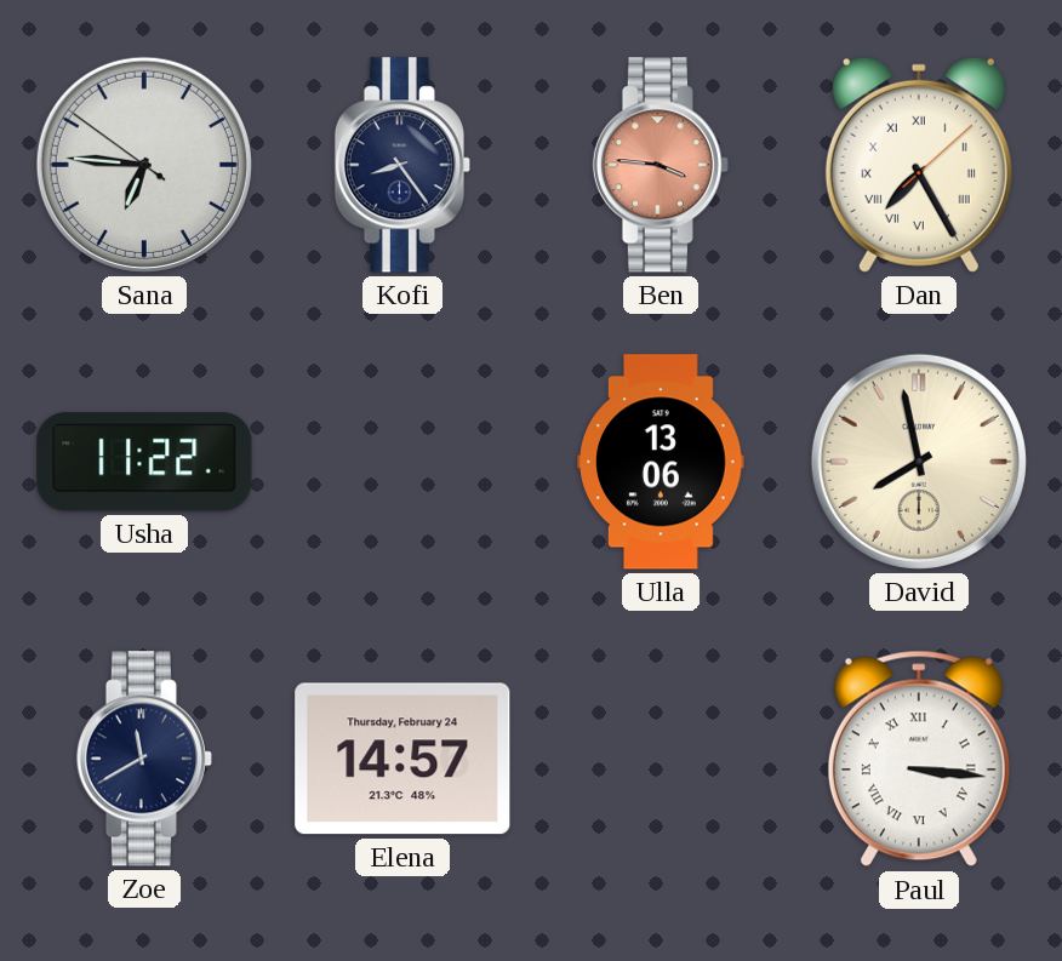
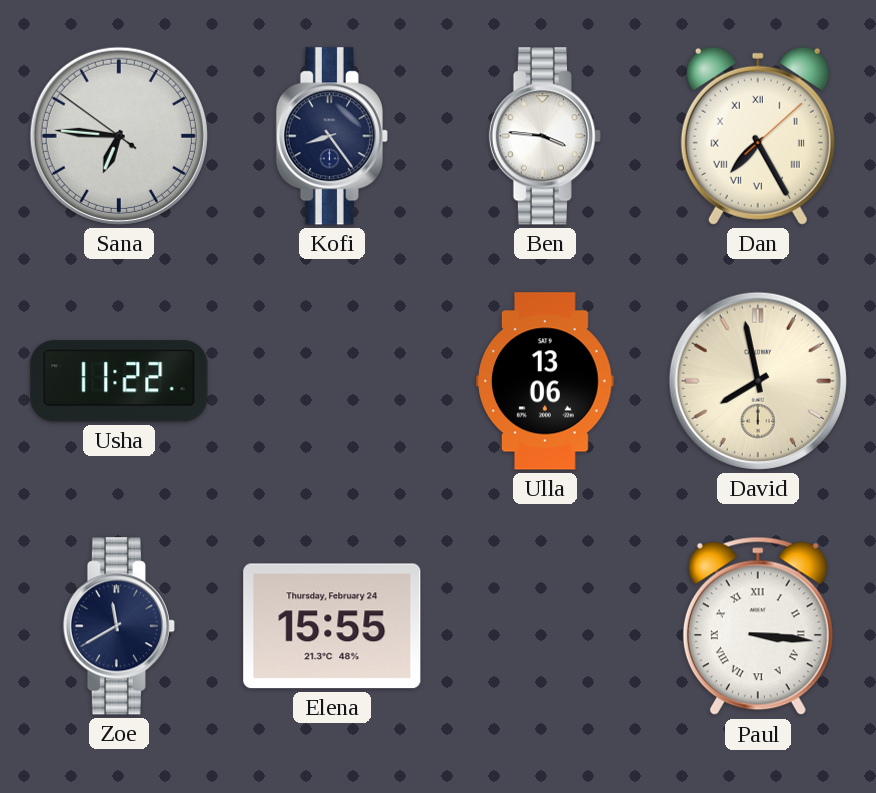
Ben dial: salmon -> white
Elena: 14:57 -> 15:55
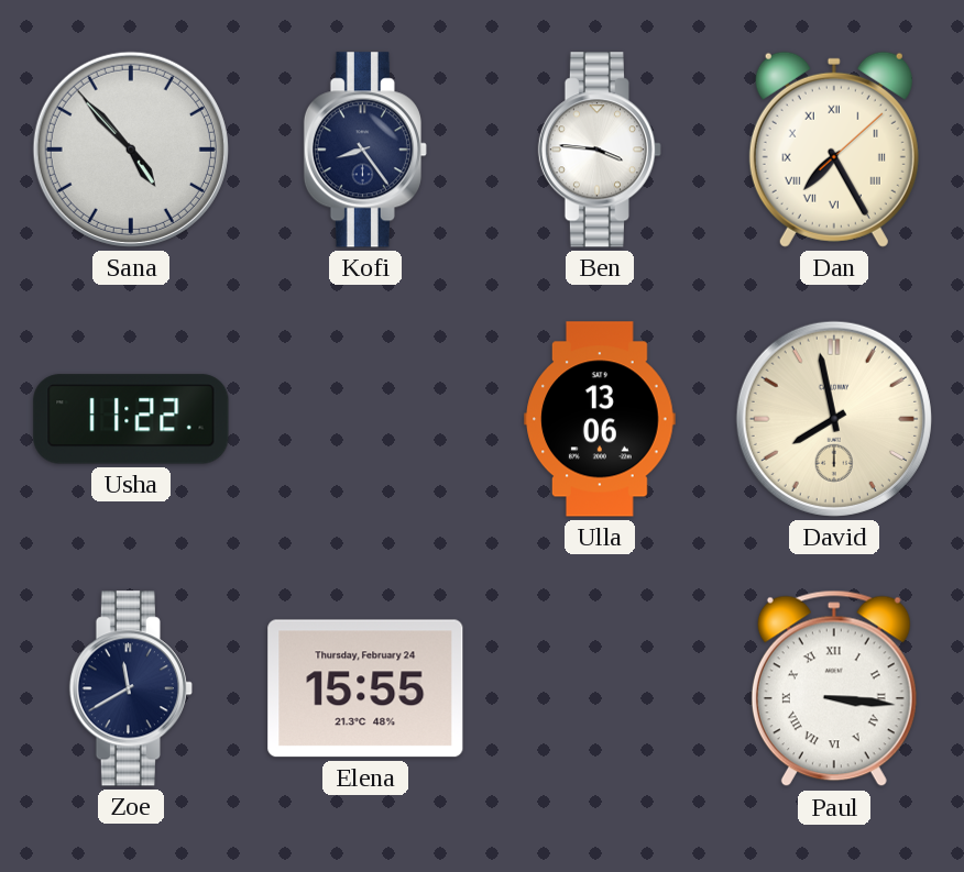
Sana: 6:45 -> 4:52
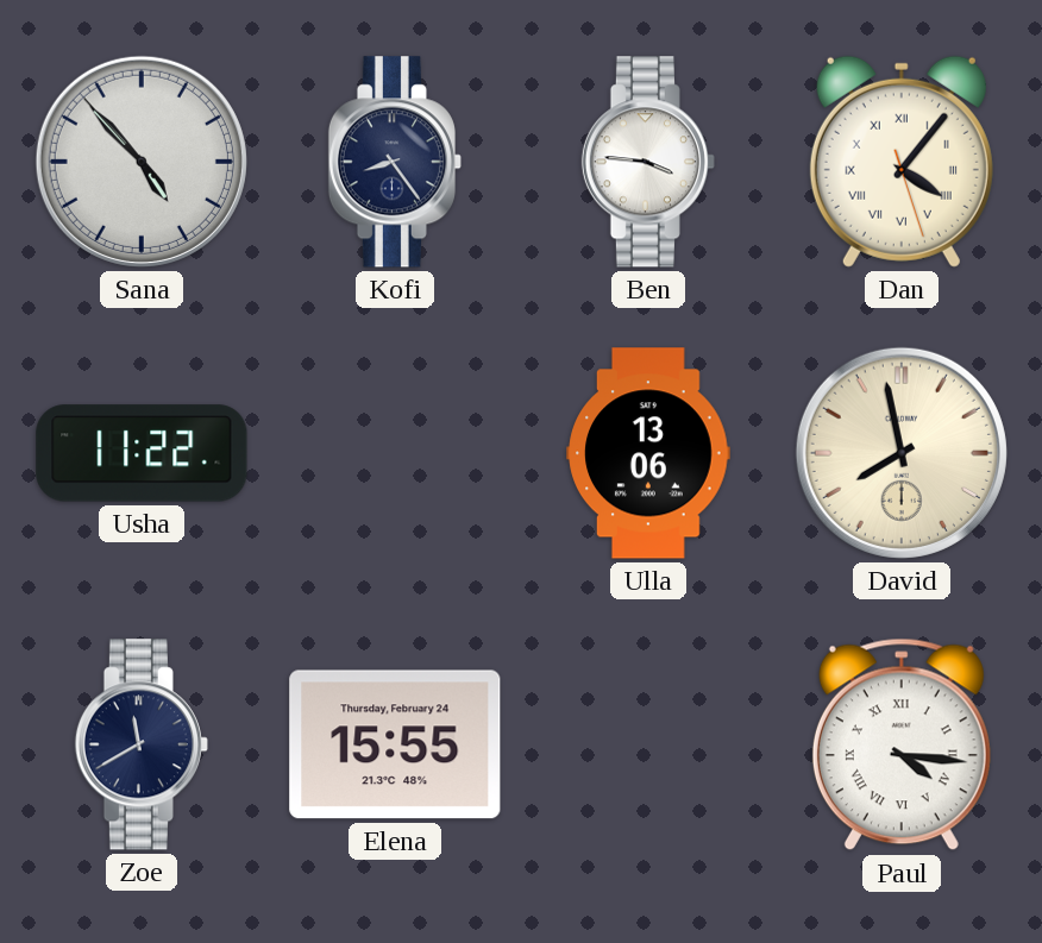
Dan: 7:25 -> 4:06
Paul: 3:16 -> 4:16
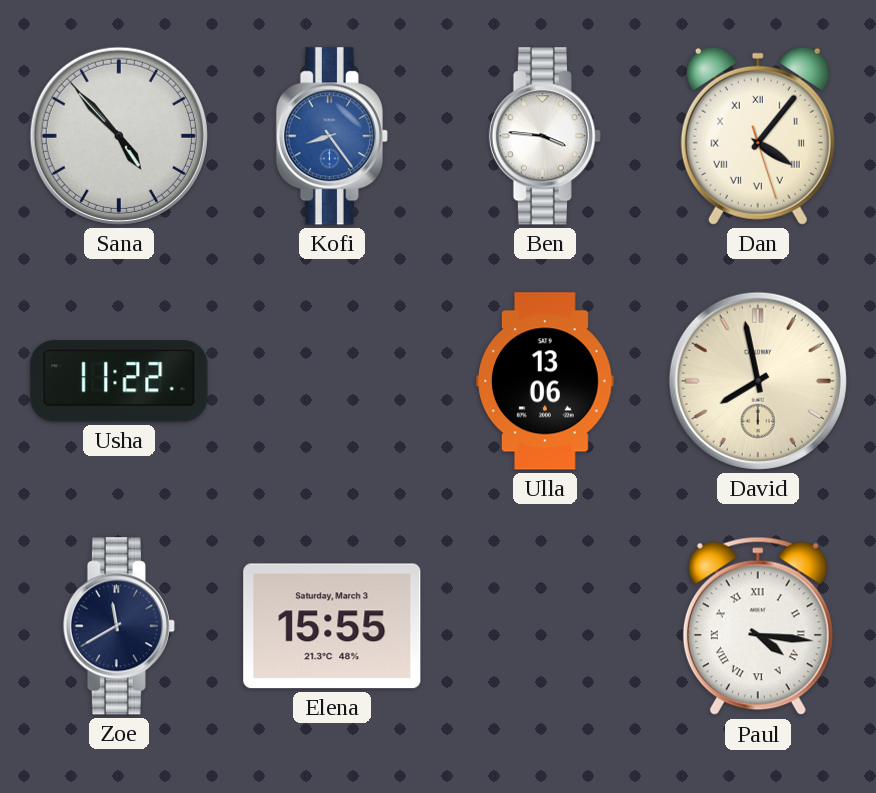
Kofi dial: navy -> blue
Elena date: Thursday, February 24 -> Saturday, March 3
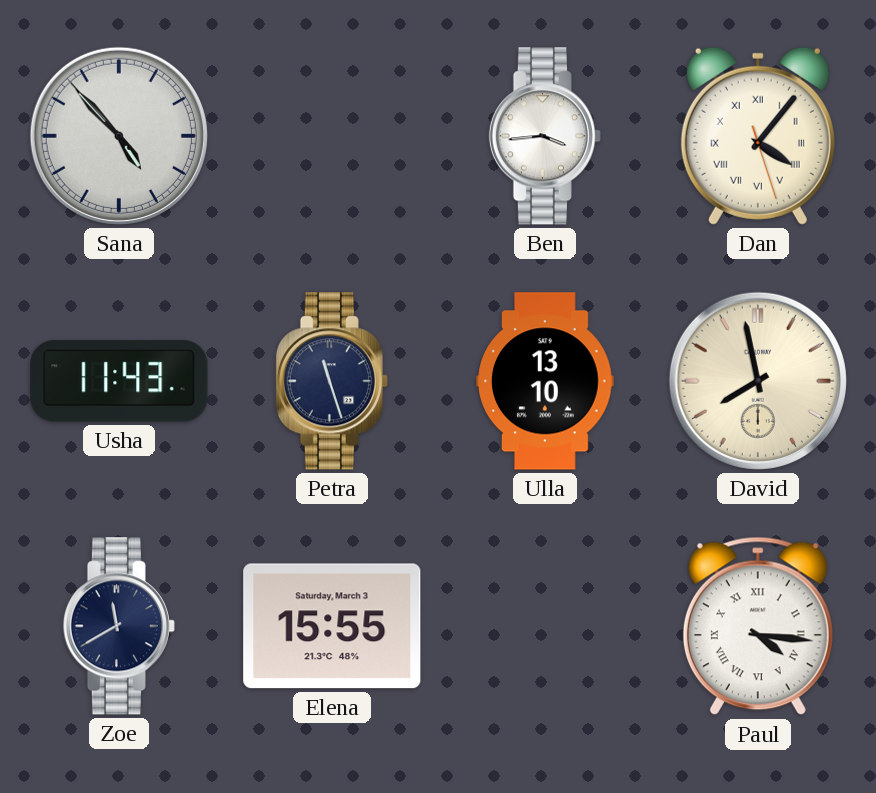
Kofi: 8:24 -> none
Ben: 3:46 -> 3:44
Usha: 11:22 -> 11:43
Petra: none -> 11:27
Ulla: 13:06 -> 13:10
